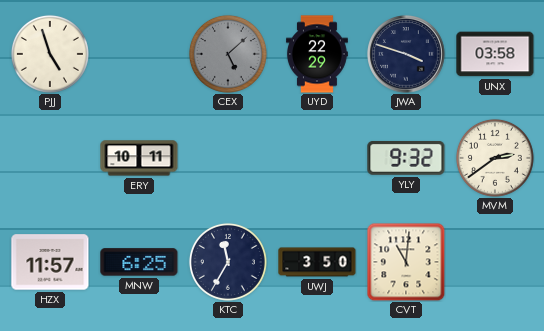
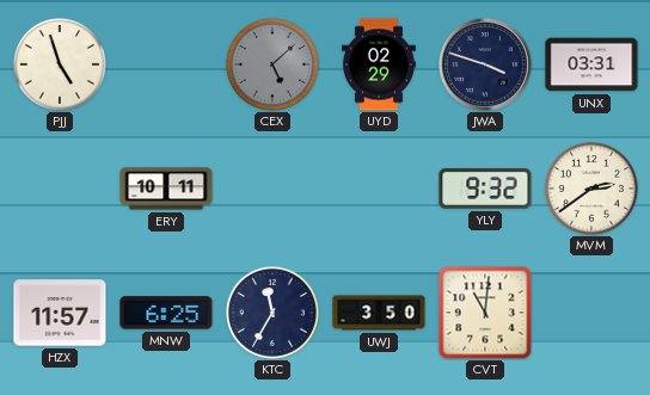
UYD: 22:29 -> 02:29
UNX: 03:58 -> 03:31
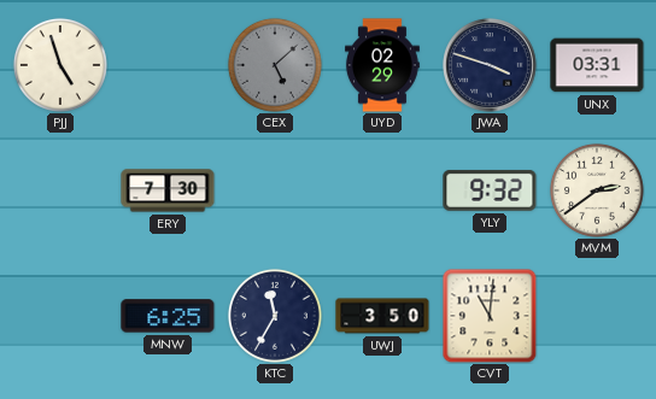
ERY: 10:11 -> 7:30
HZX: 11:57 -> none
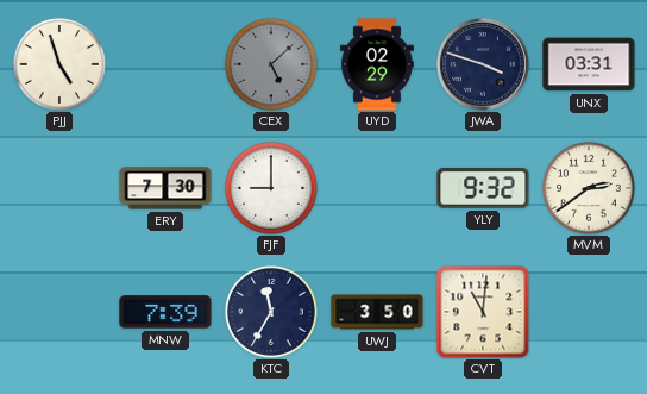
FJF: none -> 9:00
MNW: 6:25 -> 7:39
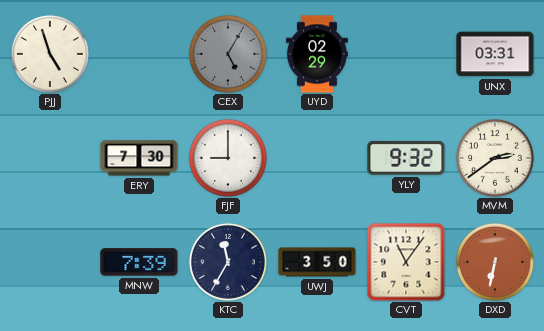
CEX: 5:08 -> 5:05
JWA: 3:48 -> none
CVT: 11:01 -> 11:06
DXD: none -> 6:32
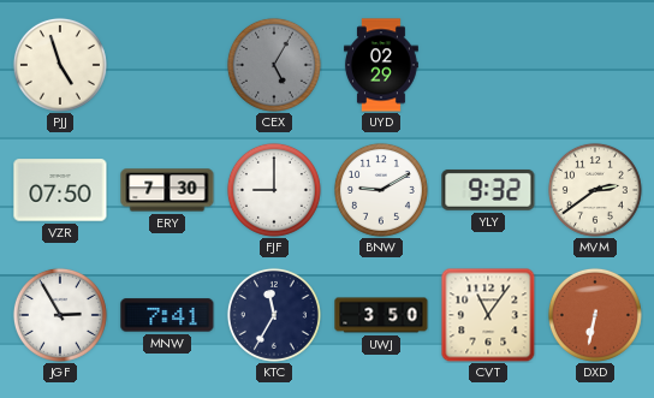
UNX: 03:31 -> none
VZR: none -> 07:50
BNW: none -> 9:10
JGF: none -> 2:55
MNW: 7:39 -> 7:41
